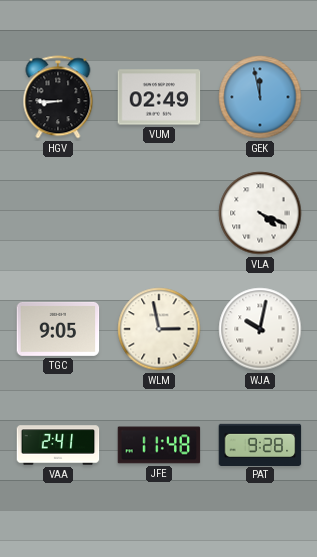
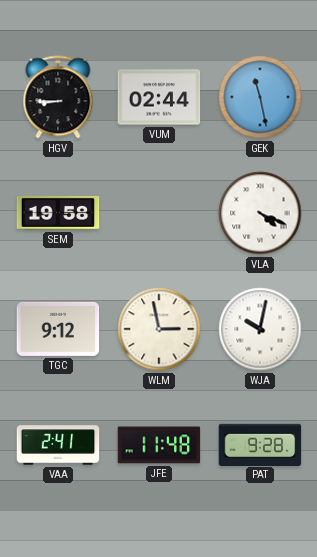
VUM: 02:49 -> 02:44
GEK: 11:58 -> 11:28
SEM: none -> 19:58
TGC: 9:05 -> 9:12
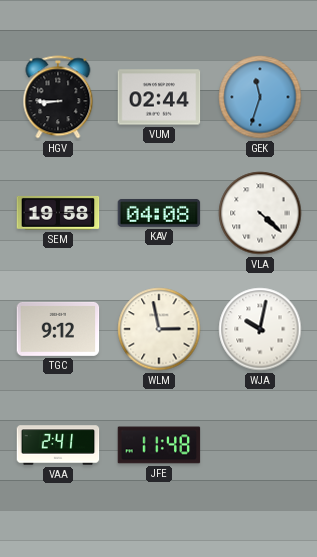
GEK: 11:28 -> 11:33
KAV: none -> 04:08
VLA: 4:19 -> 4:22
PAT: 9:28 -> none
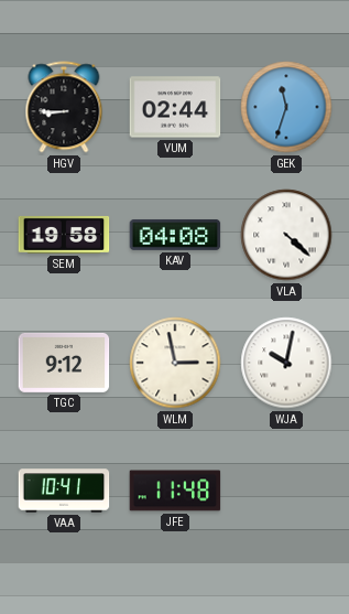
VAA: 2:41 -> 10:41
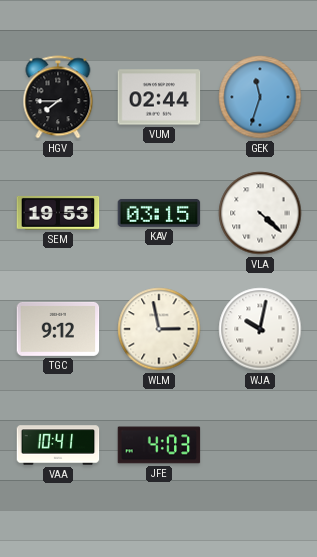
HGV: 8:45 -> 7:45
SEM: 19:58 -> 19:53
KAV: 04:08 -> 03:15
JFE: 11:48 -> 4:03
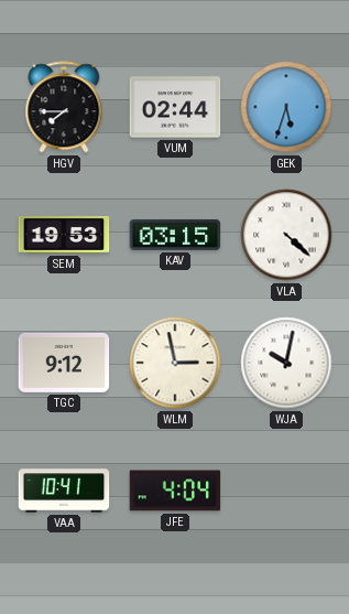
GEK: 11:33 -> 5:33
JFE: 4:03 -> 4:04
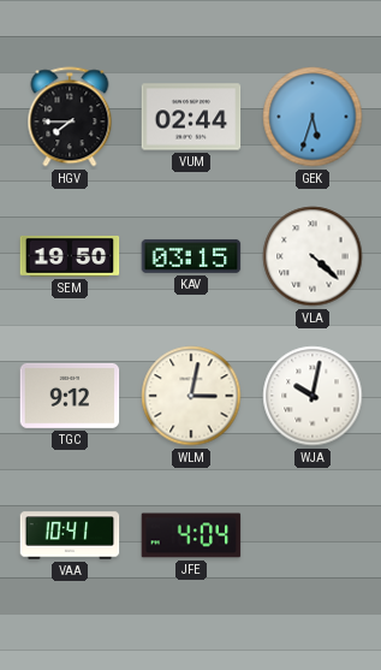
SEM: 19:53 -> 19:50
WLM: 2:58 -> 3:02
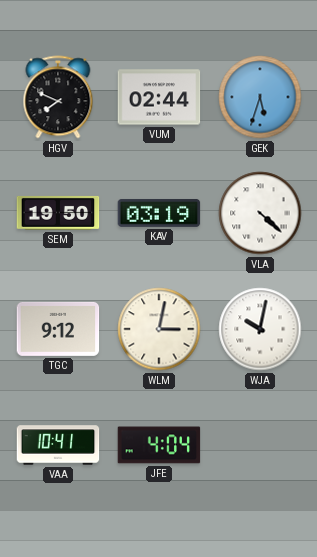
HGV: 7:45 -> 7:49
KAV: 03:15 -> 03:19
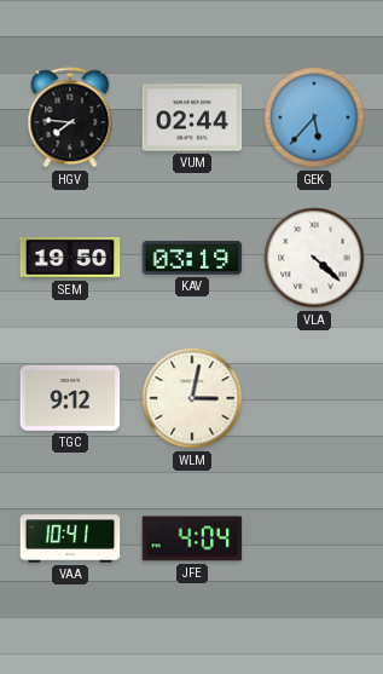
HGV: 7:49 -> 7:46
GEK: 5:33 -> 5:37
WJA: 10:02 -> none
